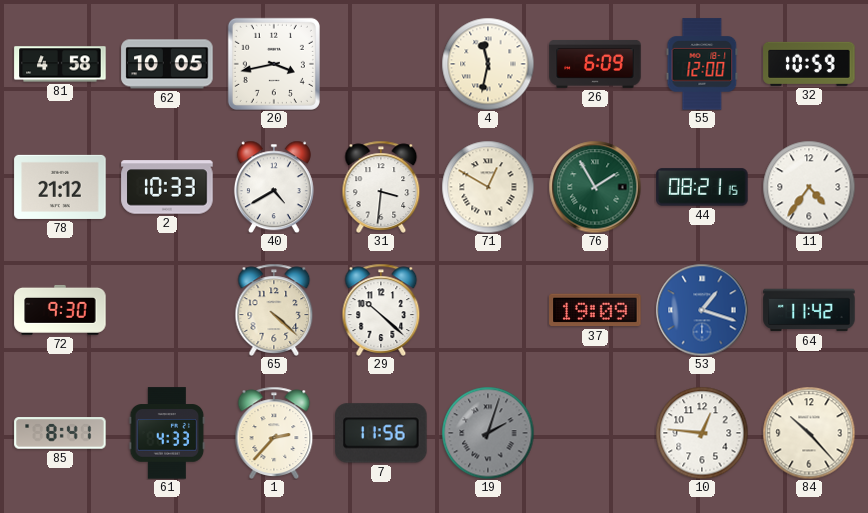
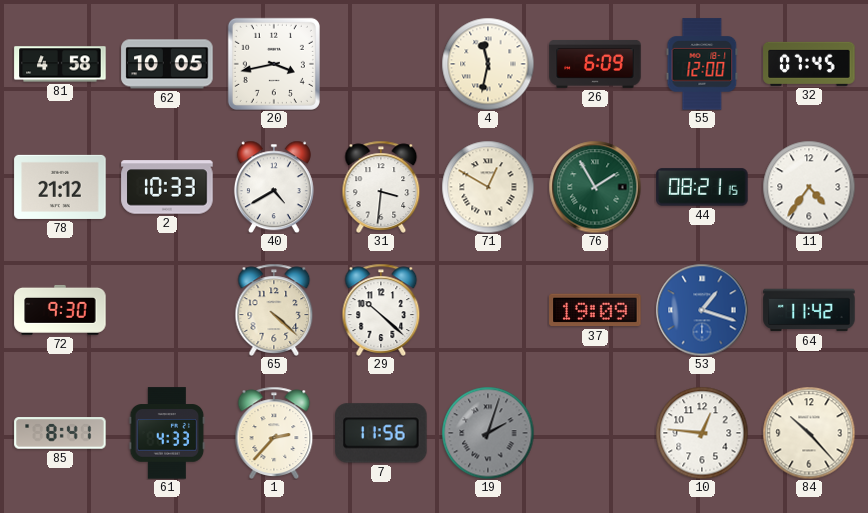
32: 10:59 -> 07:45
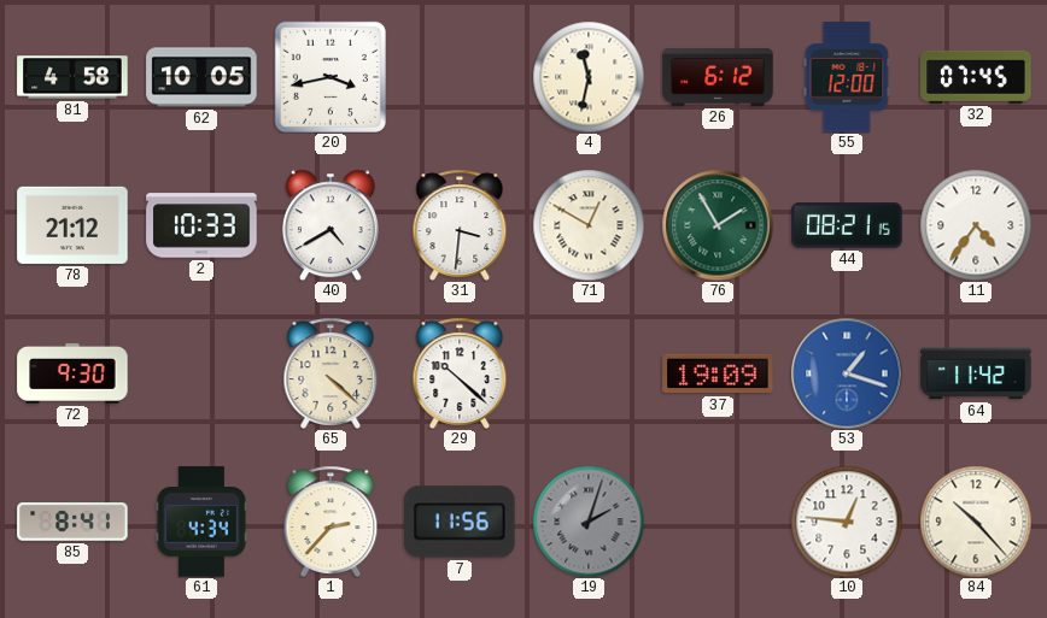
26: 6:09 -> 6:12
61: 4:33 -> 4:34
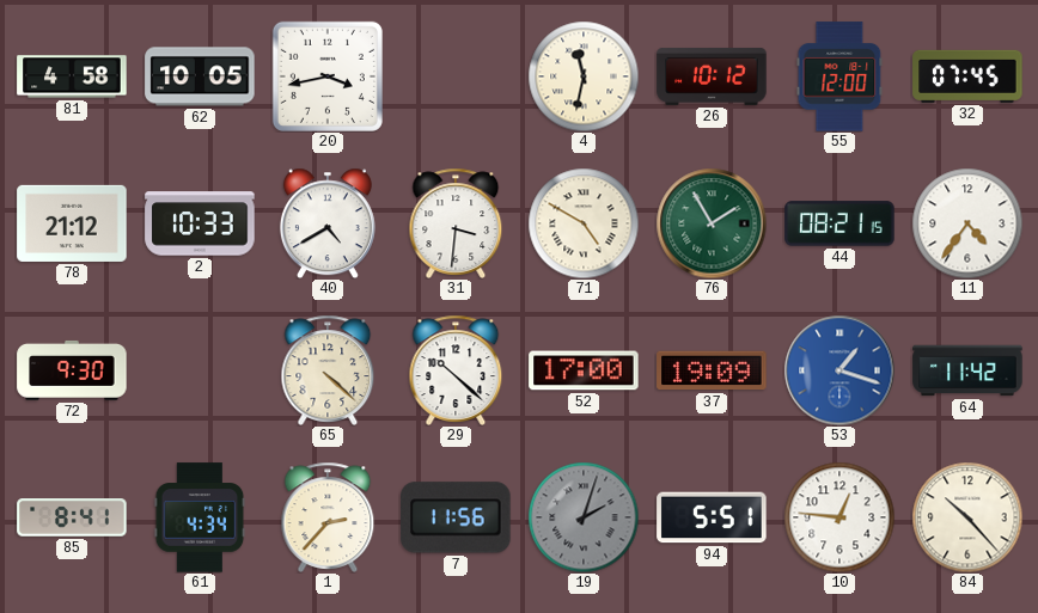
26: 6:12 -> 10:12
71: 12:50 -> 4:50
52: none -> 17:00
94: none -> 5:51
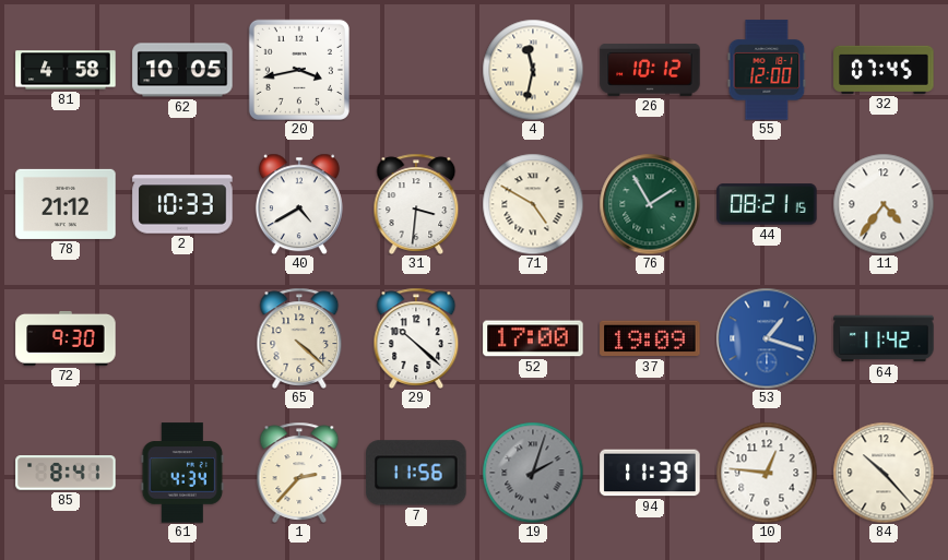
94: 5:51 -> 11:39
